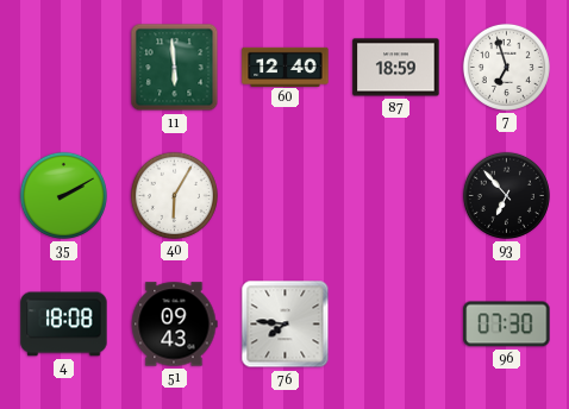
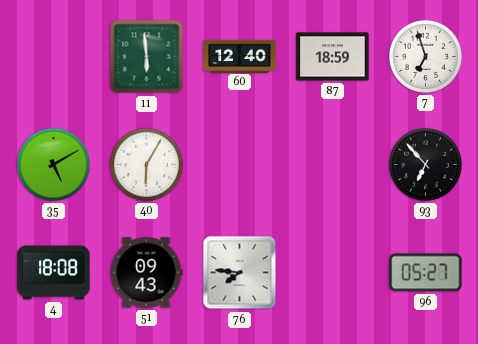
35: 2:10 -> 5:10
96: 07:30 -> 05:27
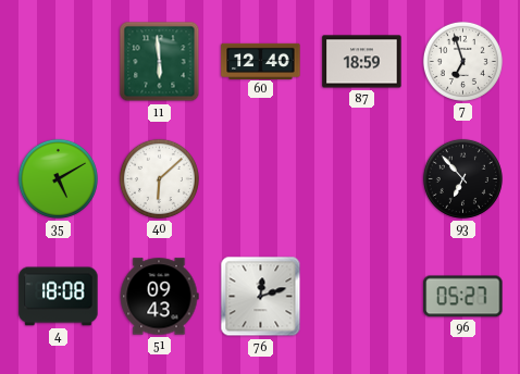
40: 6:05 -> 6:08
76: 7:46 -> 12:12
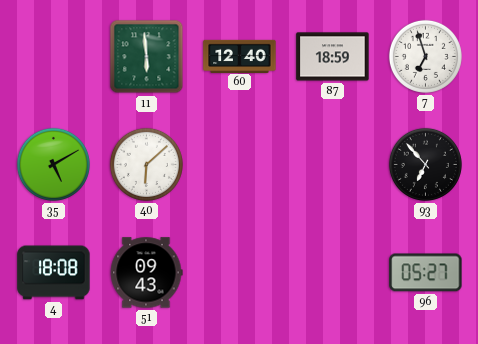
76: 12:12 -> none
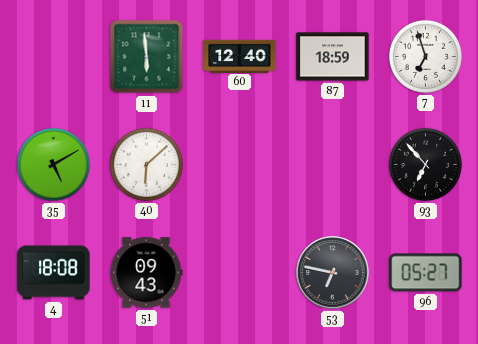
53: none -> 6:47
